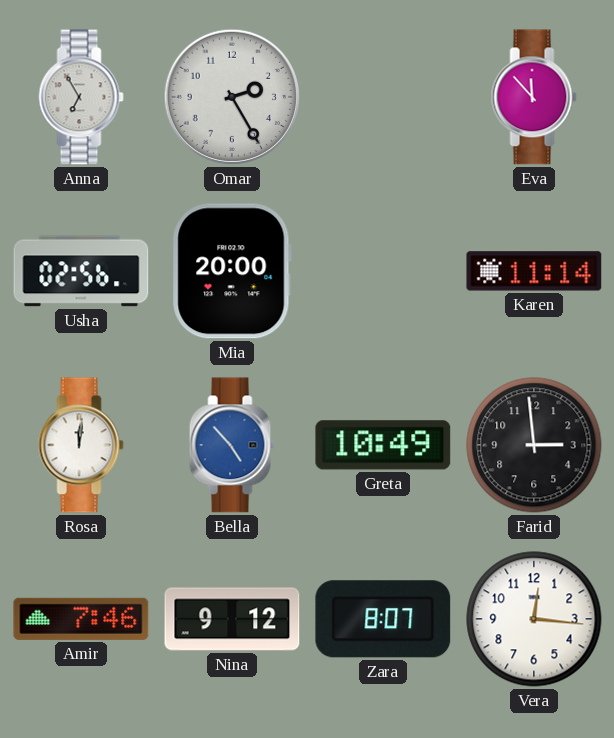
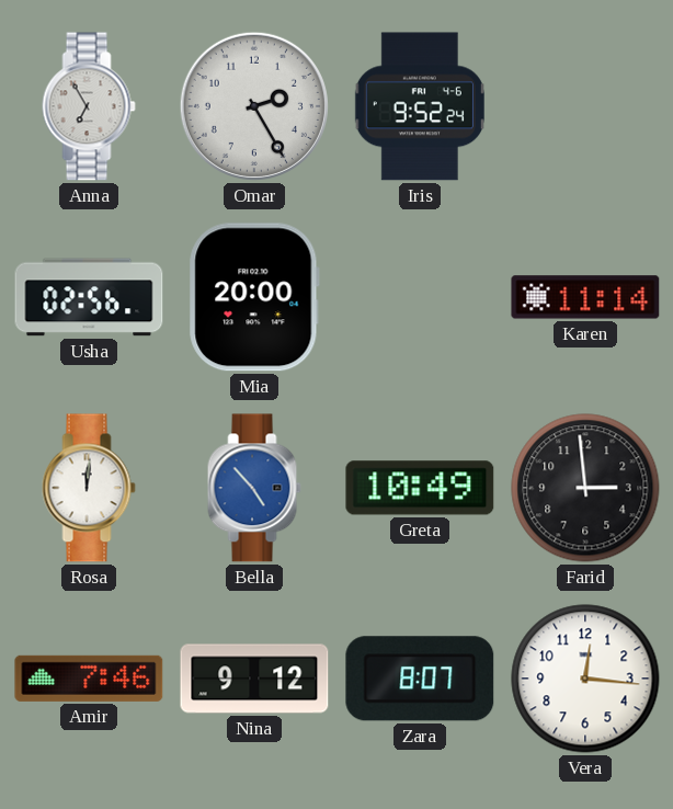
Iris: none -> 9:52
Eva: 11:53 -> none
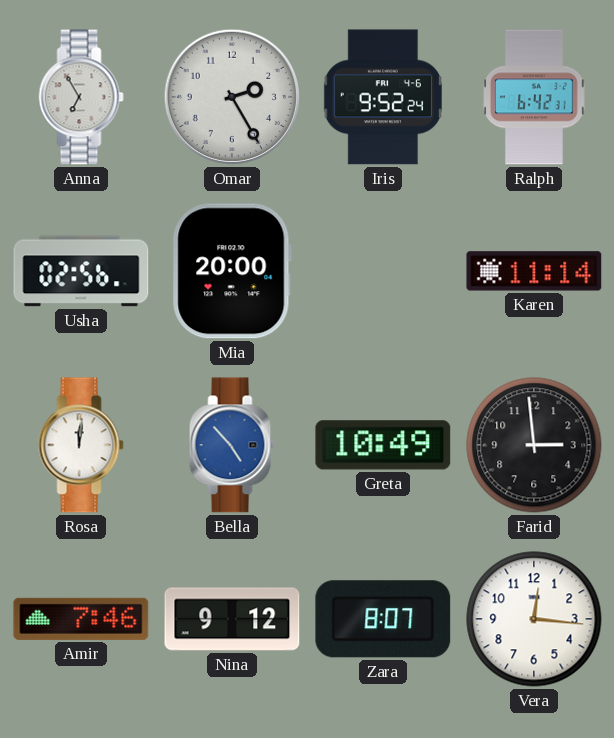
Ralph: none -> 6:42
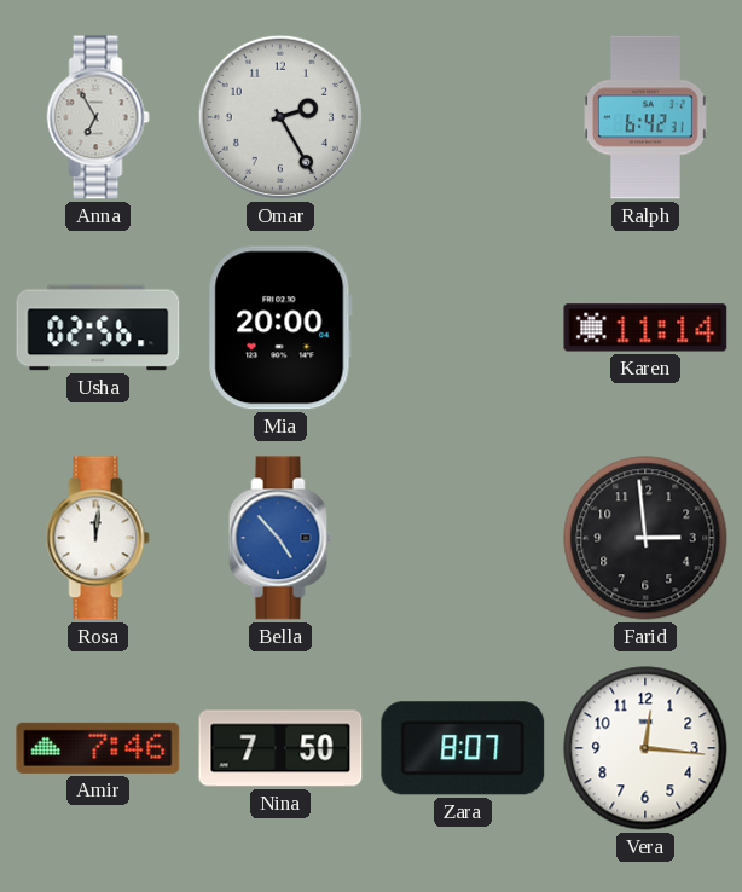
Iris: 9:52 -> none
Greta: 10:49 -> none
Nina: 9:12 -> 7:50
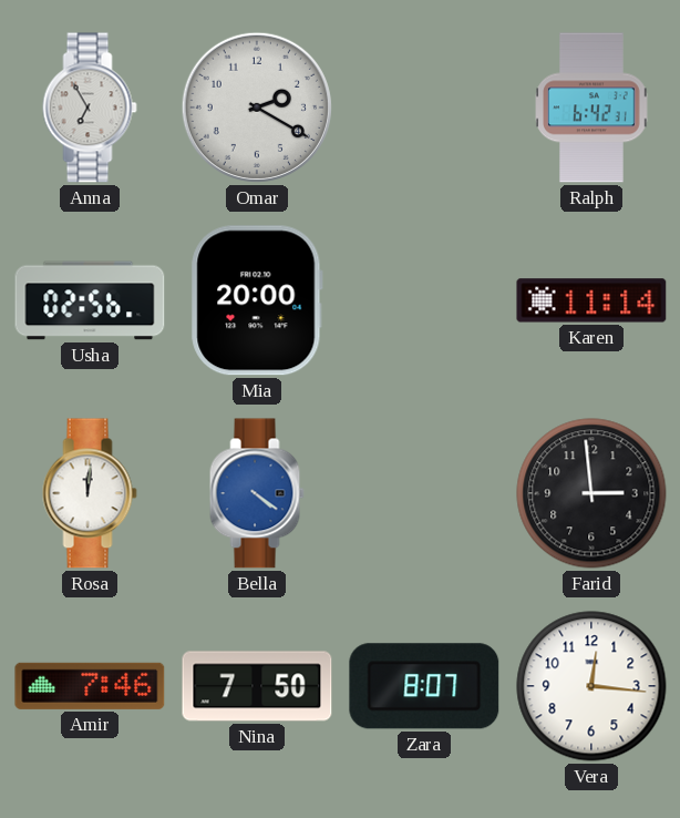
Omar: 2:25 -> 2:20
Bella: 4:53 -> 4:21
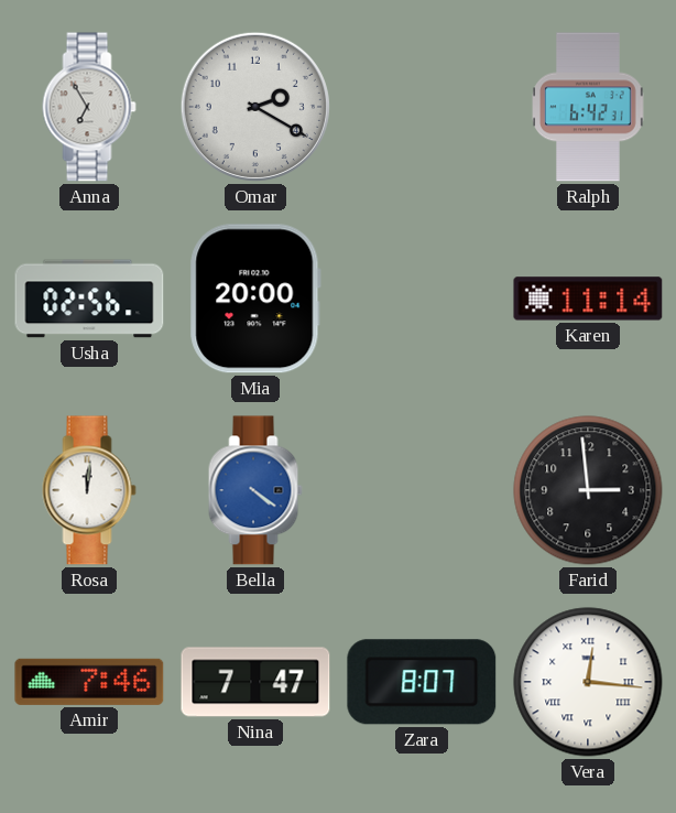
Nina: 7:50 -> 7:47
Vera numerals: Arabic -> Roman
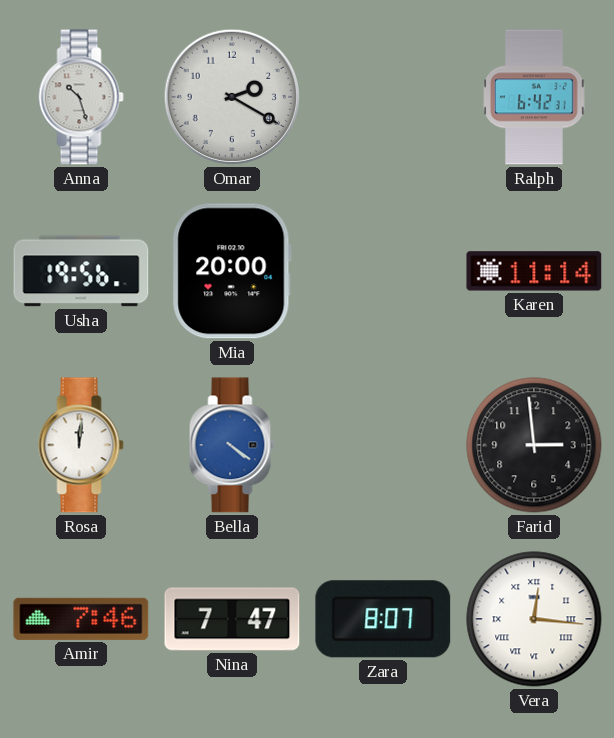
Anna: 6:55 -> 10:27
Usha: 02:56 -> 19:56
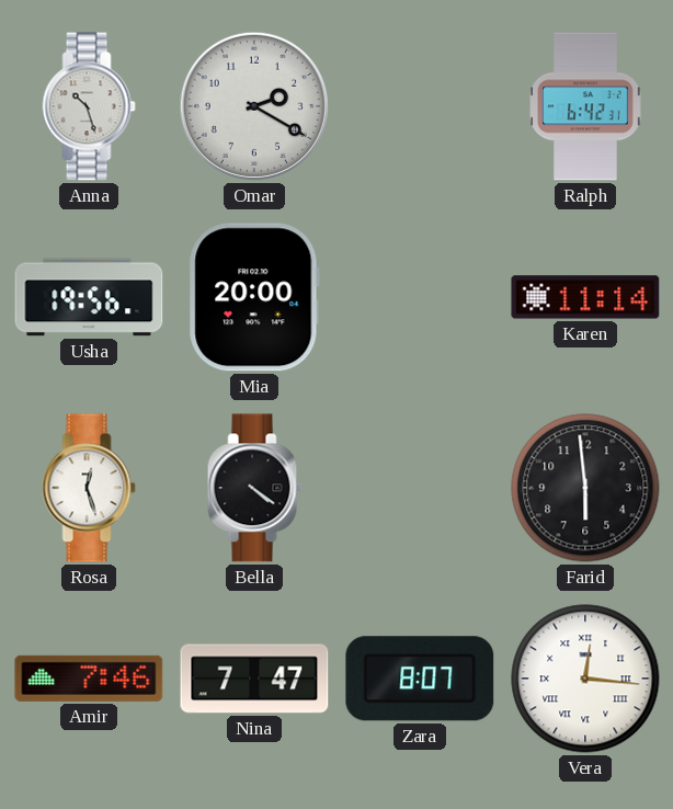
Rosa: 12:01 -> 12:27
Bella dial: blue -> black
Farid: 2:59 -> 5:59
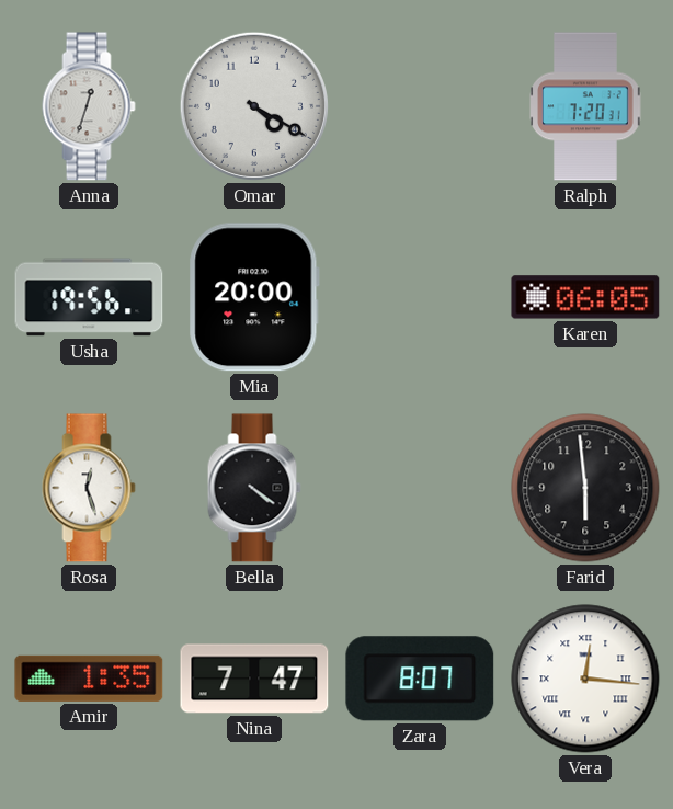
Anna: 10:27 -> 12:33
Omar: 2:20 -> 4:20
Ralph: 6:42 -> 7:20
Karen: 11:14 -> 06:05
Amir: 7:46 -> 1:35
